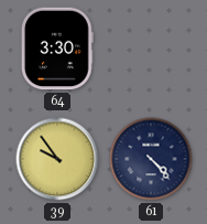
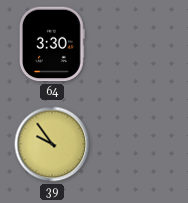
61: 4:23 -> none
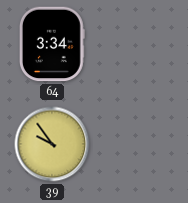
64: 3:30 -> 3:34
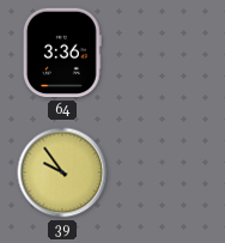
64: 3:34 -> 3:36
